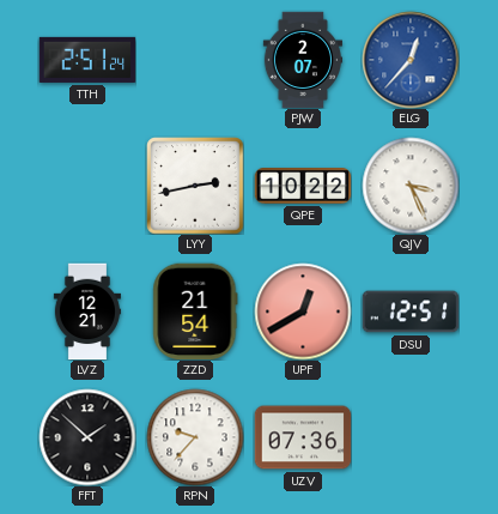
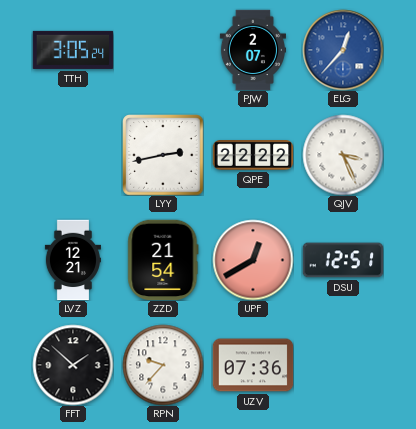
TTH: 2:51 -> 3:05
QPE: 10:22 -> 22:22
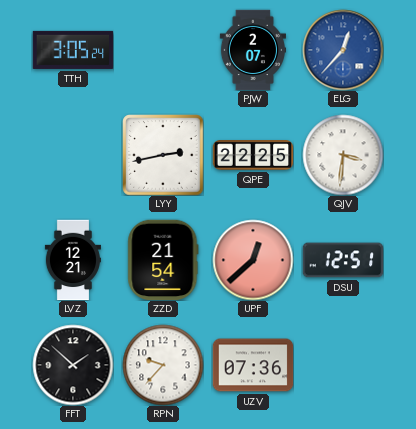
QPE: 22:22 -> 22:25
QJV: 3:26 -> 3:31
UPF: 12:40 -> 12:38
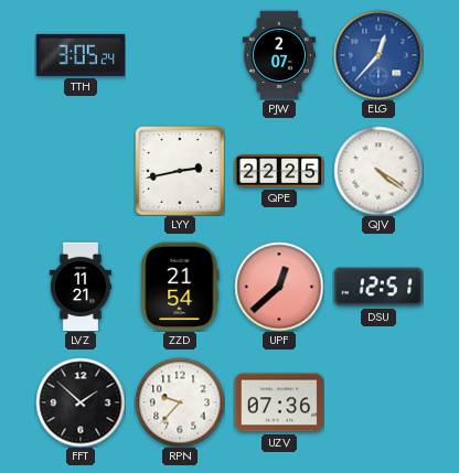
QJV: 3:31 -> 4:21
LVZ: 12:21 -> 11:21
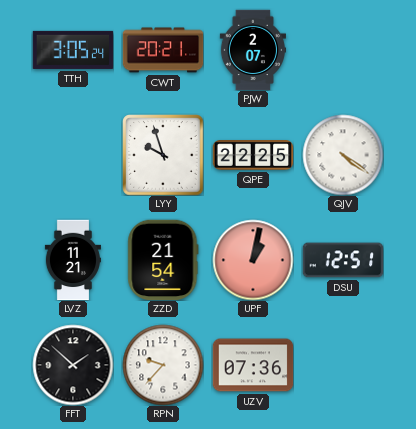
CWT: none -> 20:21
ELG: 12:37 -> none
LYY: 2:43 -> 9:57
UPF: 12:38 -> 1:02
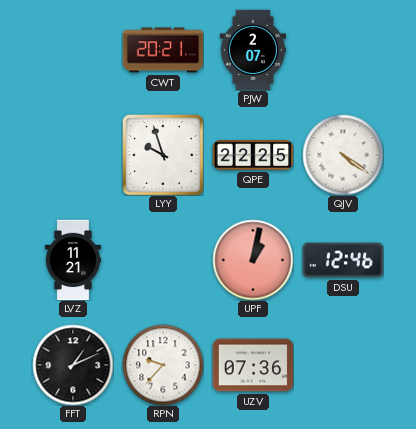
TTH: 3:05 -> none
ZZD: 21:54 -> none
DSU: 12:51 -> 12:46
FFT: 1:52 -> 1:11
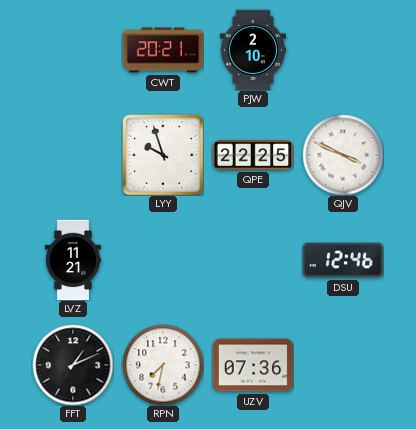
PJW: 2:07 -> 2:10
QJV: 4:21 -> 3:49
UPF: 1:02 -> none
RPN: 9:37 -> 7:32
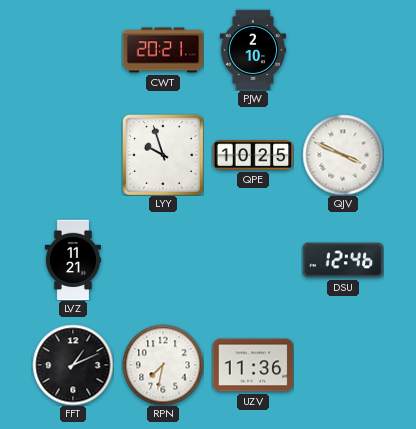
QPE: 22:25 -> 10:25
UZV: 07:36 -> 11:36
